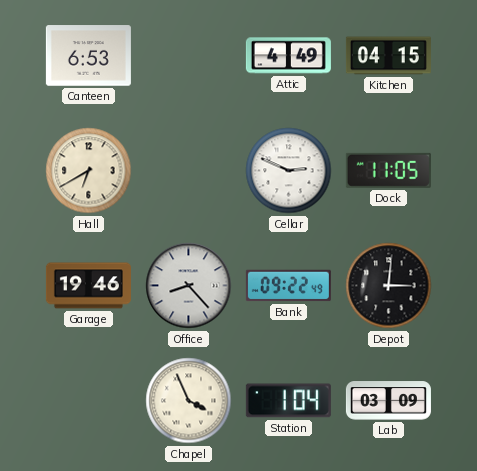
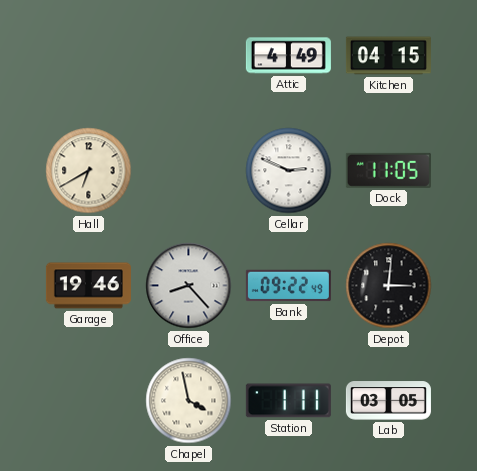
Canteen: 6:53 -> none
Chapel: 3:56 -> 3:58
Station: 1:04 -> 1:11
Lab: 03:09 -> 03:05
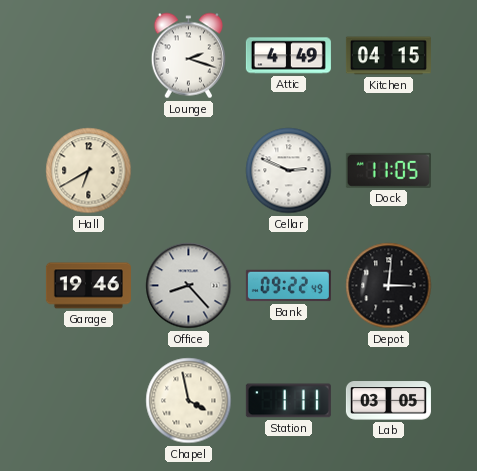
Lounge: none -> 2:18
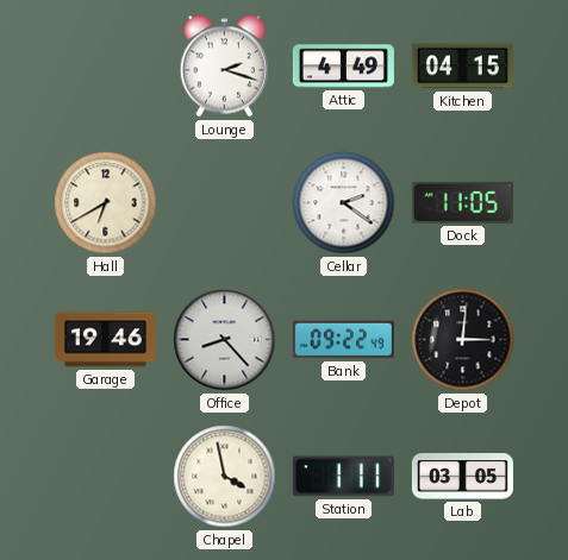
Cellar: 2:49 -> 2:21
